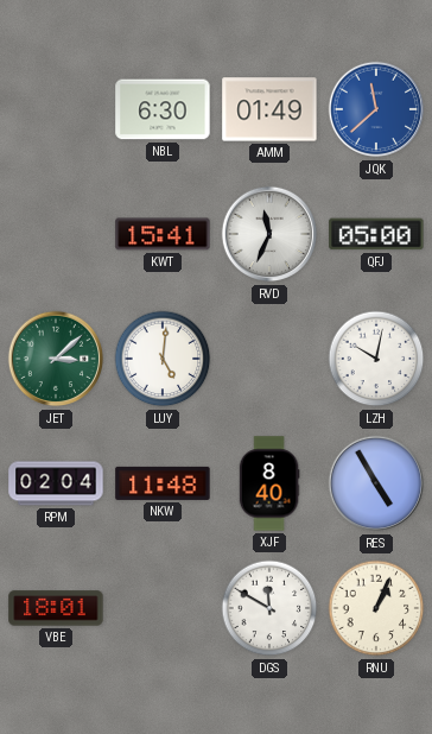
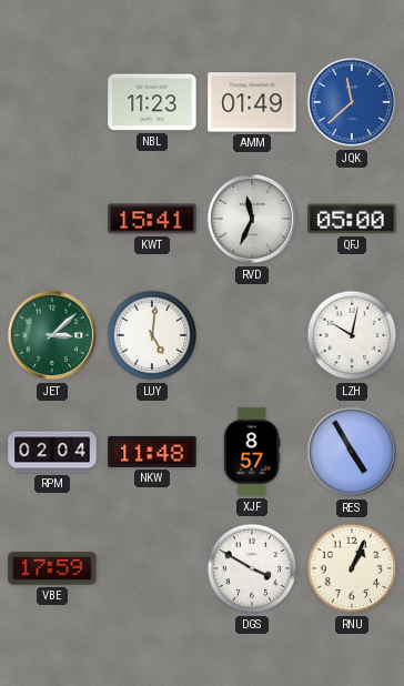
NBL: 6:30 -> 11:23
XJF: 8:40 -> 8:57
VBE: 18:01 -> 17:59
DGS: 11:50 -> 3:50
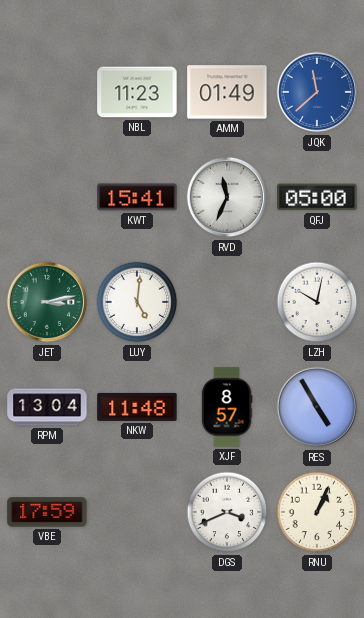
JET: 3:08 -> 3:13
RPM: 02:04 -> 13:04
DGS: 3:50 -> 3:41
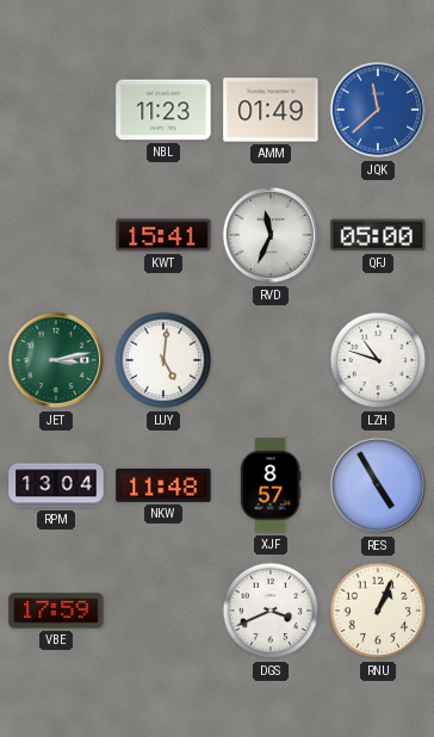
LZH: 10:02 -> 10:48
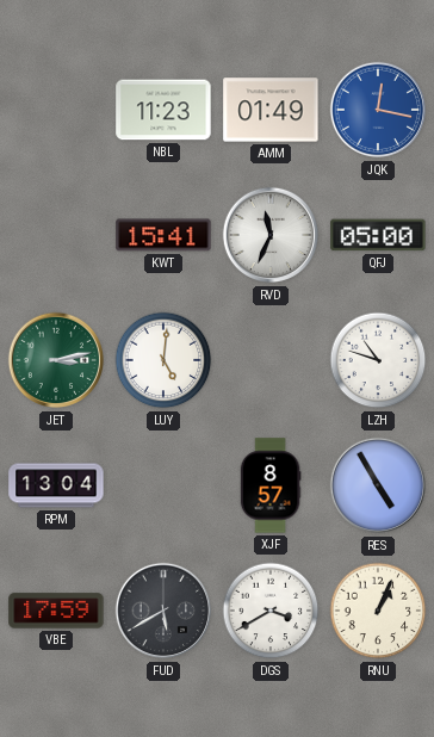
JQK: 11:38 -> 12:17
NKW: 11:48 -> none
FUD: none -> 5:40
DGS: 3:41 -> 3:40
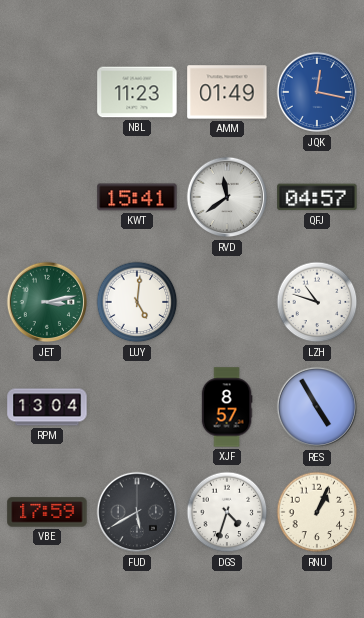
RVD: 11:34 -> 11:39
QFJ: 05:00 -> 04:57
DGS: 3:40 -> 4:33
